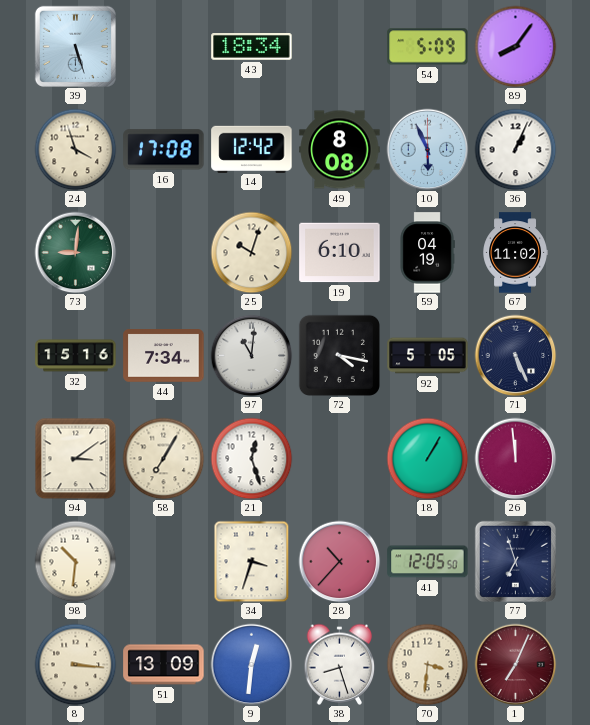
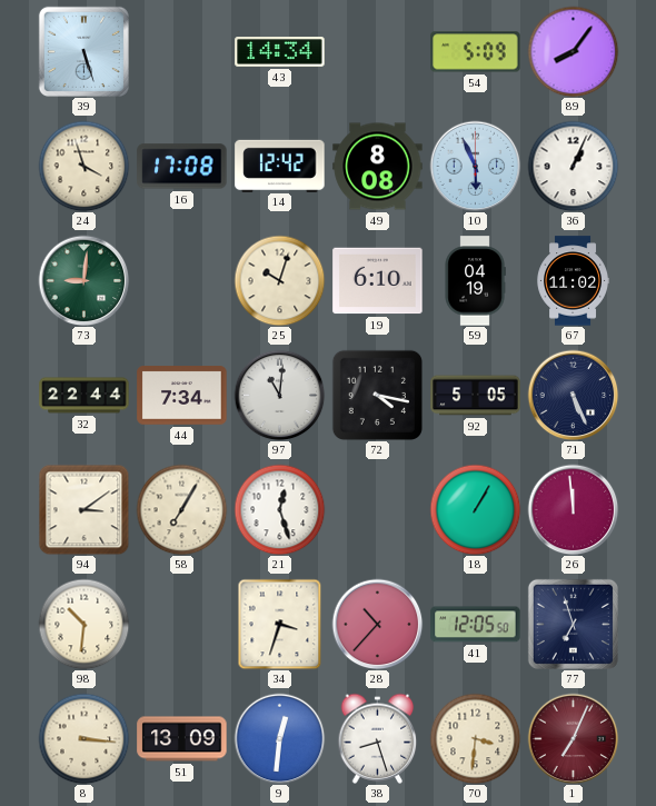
43: 18:34 -> 14:34
32: 15:16 -> 22:44
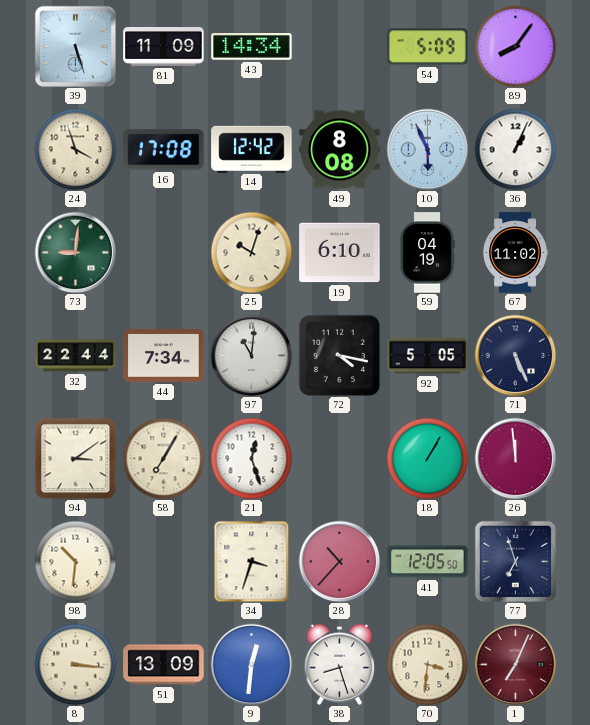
81: none -> 11:09
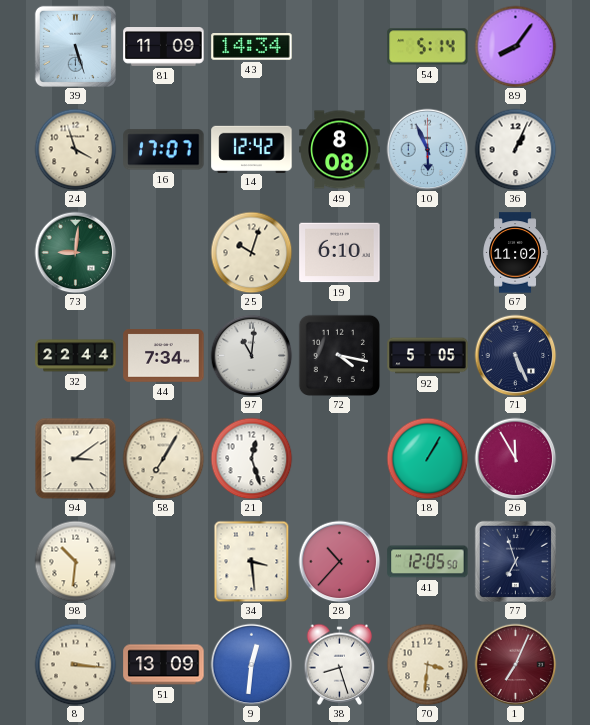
54: 5:09 -> 5:14
16: 17:08 -> 17:07
59: 04:19 -> none
26: 11:59 -> 11:55
34: 3:33 -> 3:29
